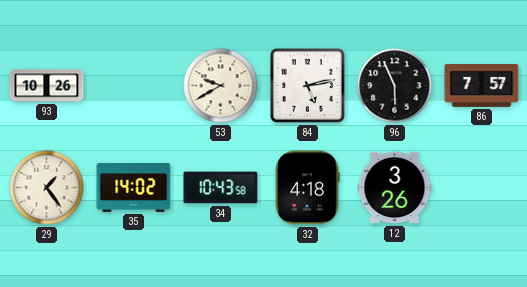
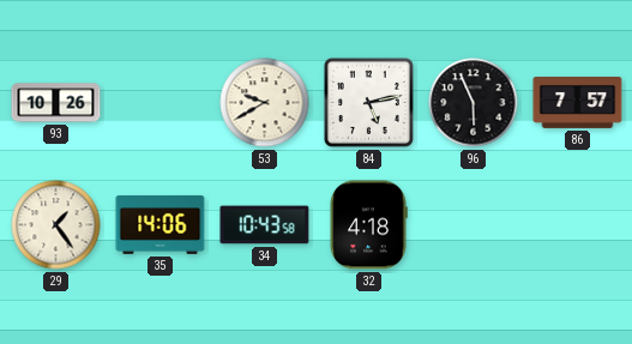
35: 14:02 -> 14:06
12: 3:26 -> none
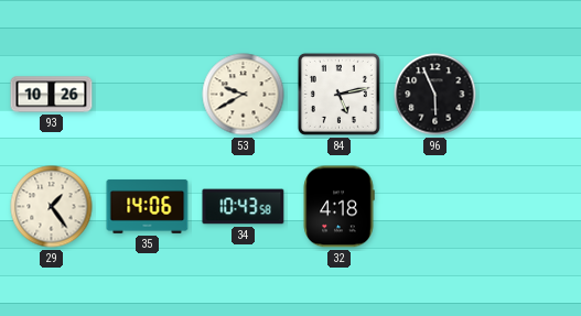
86: 7:57 -> none
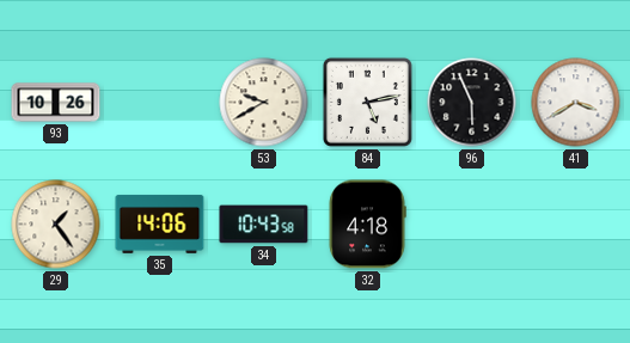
41: none -> 3:40
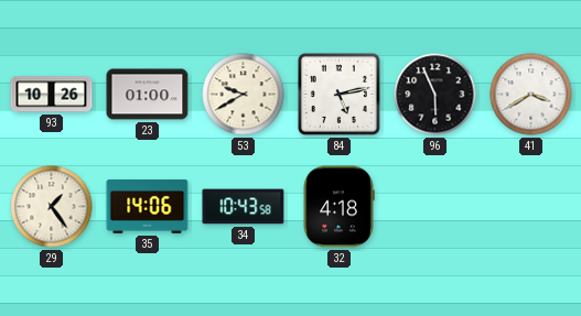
23: none -> 01:00
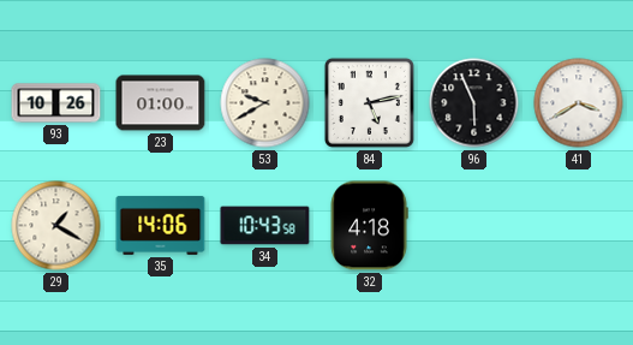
29: 1:24 -> 1:20
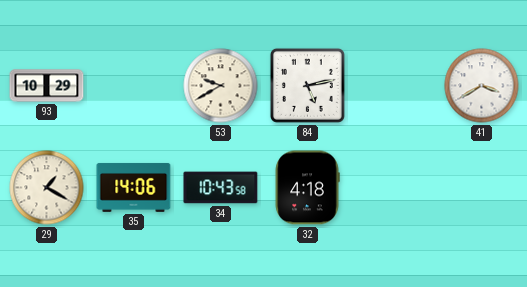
93: 10:26 -> 10:29
23: 01:00 -> none
96: 5:56 -> none
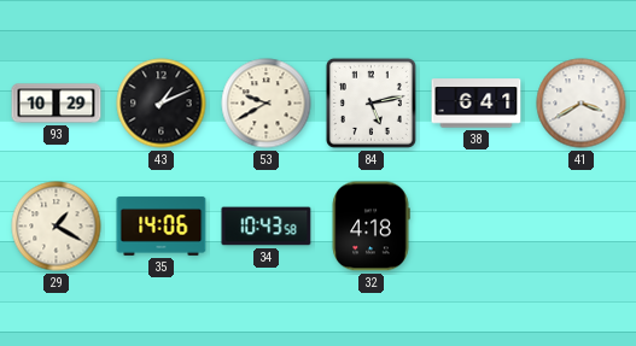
43: none -> 1:11
38: none -> 6:41
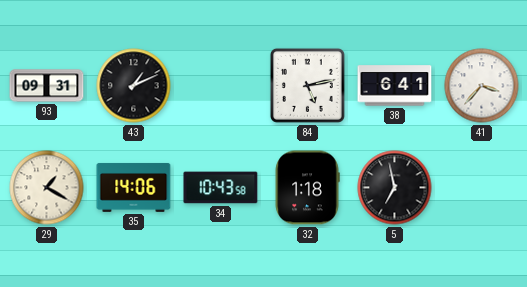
93: 10:29 -> 09:31
53: 9:40 -> none
41: 3:40 -> 3:37
32: 4:18 -> 1:18
5: none -> 6:58
